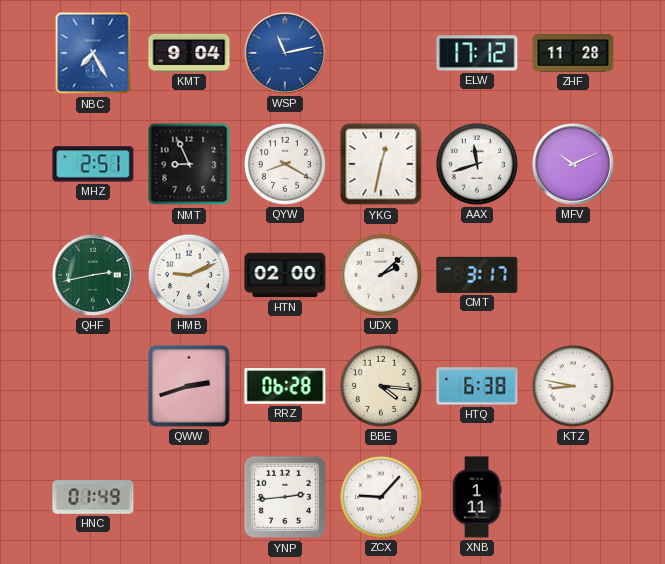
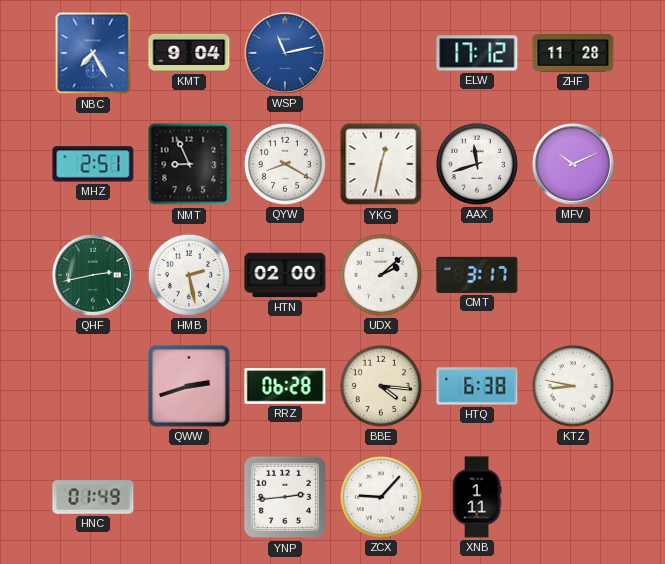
HMB: 9:11 -> 2:28
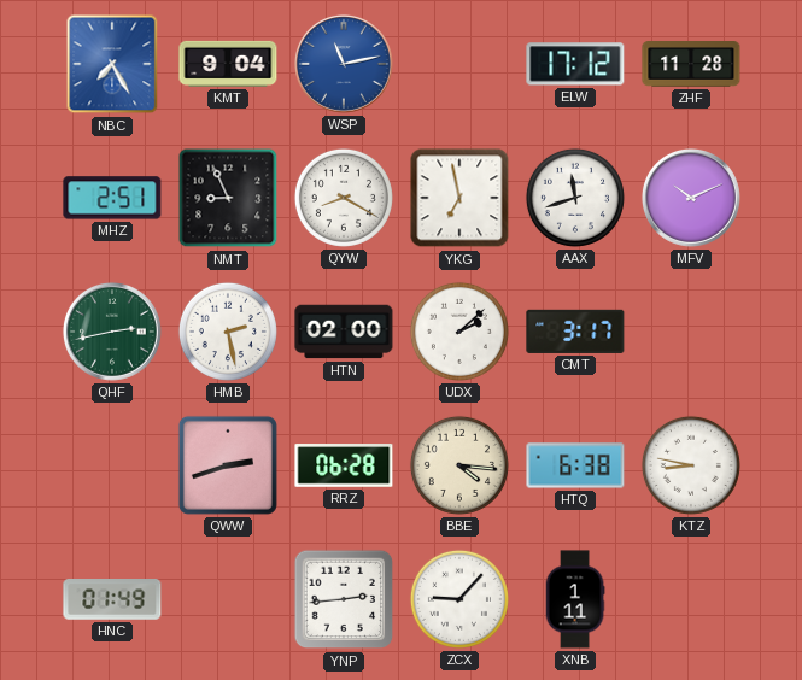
YKG: 12:32 -> 6:58
